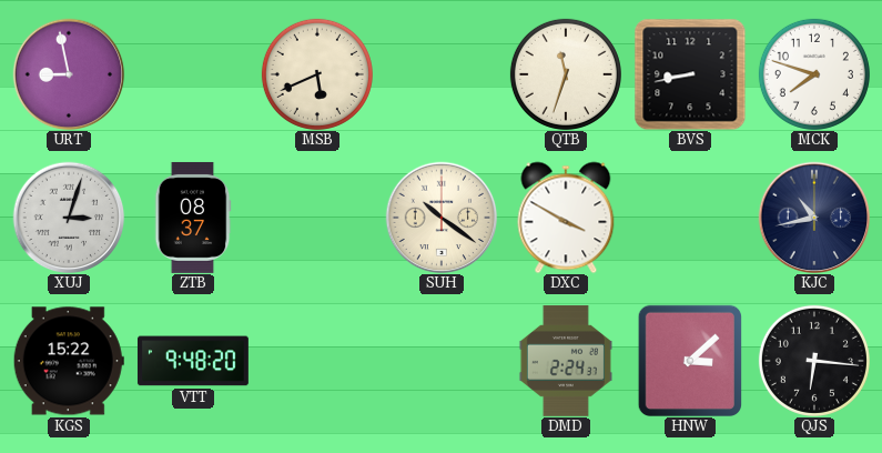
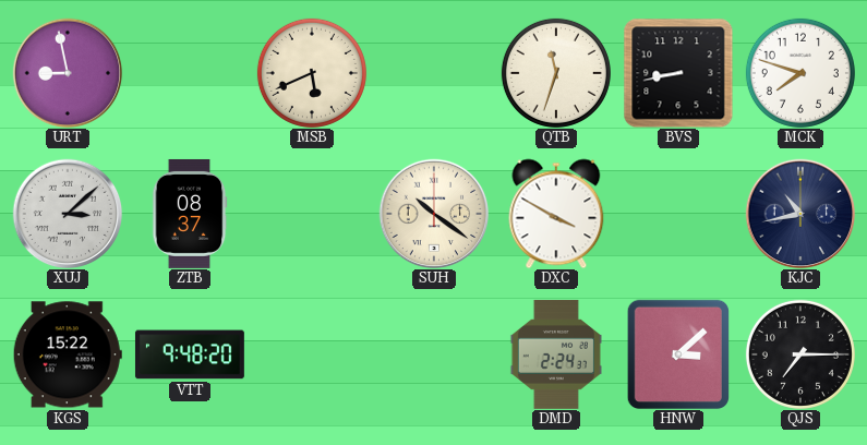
XUJ: 3:03 -> 3:08
QJS: 6:16 -> 7:15
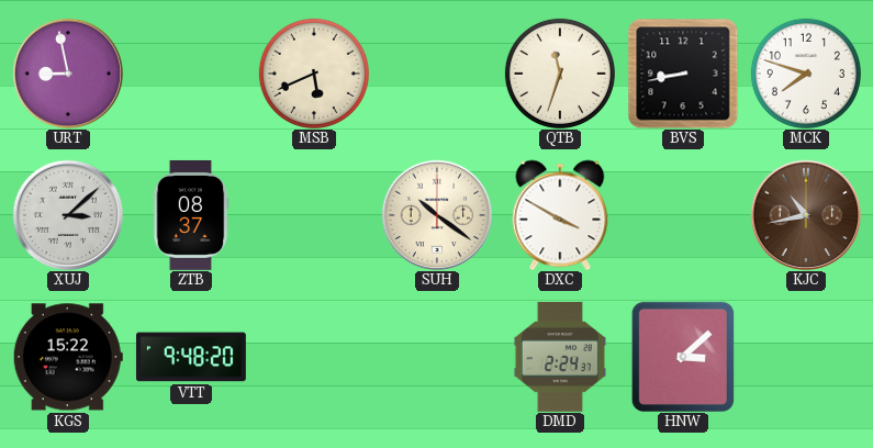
KJC dial: navy -> brown
QJS: 7:15 -> none
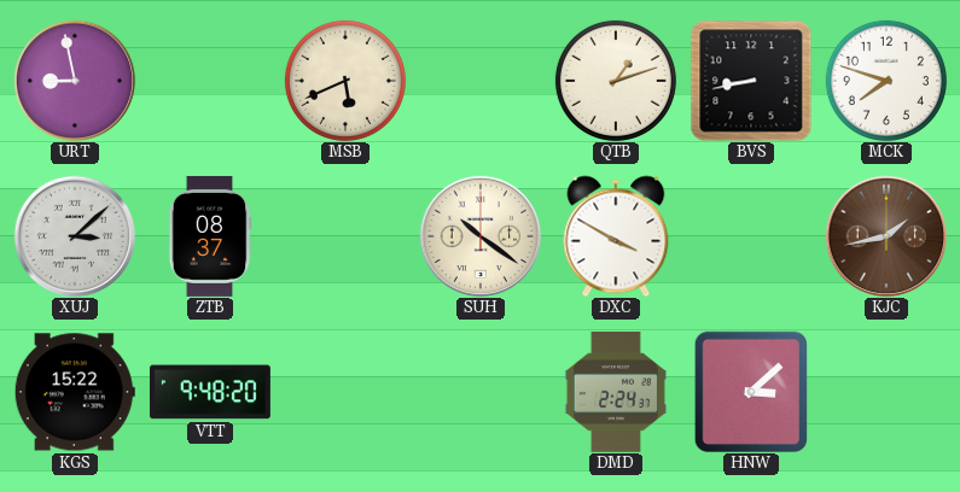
QTB: 11:33 -> 1:12
KJC: 10:43 -> 1:43
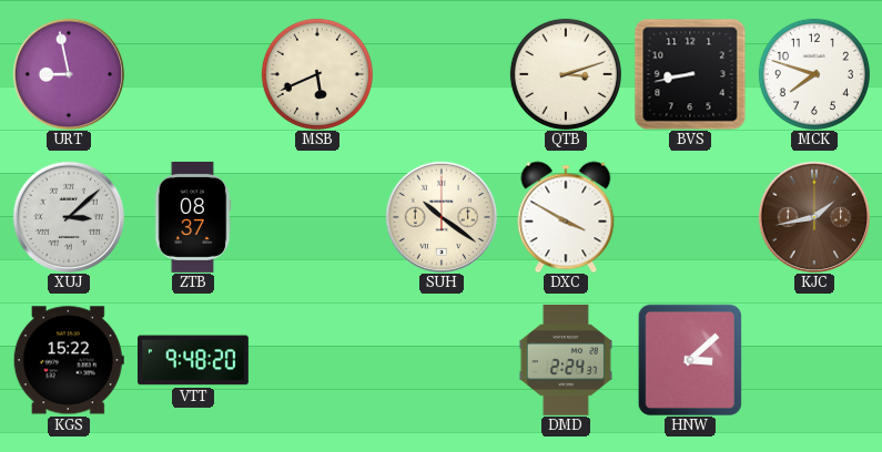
QTB: 1:12 -> 3:12
